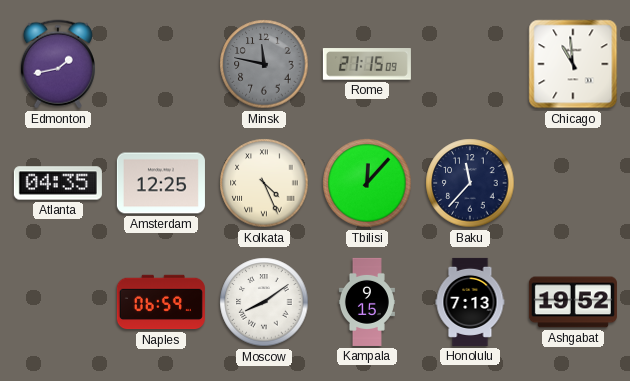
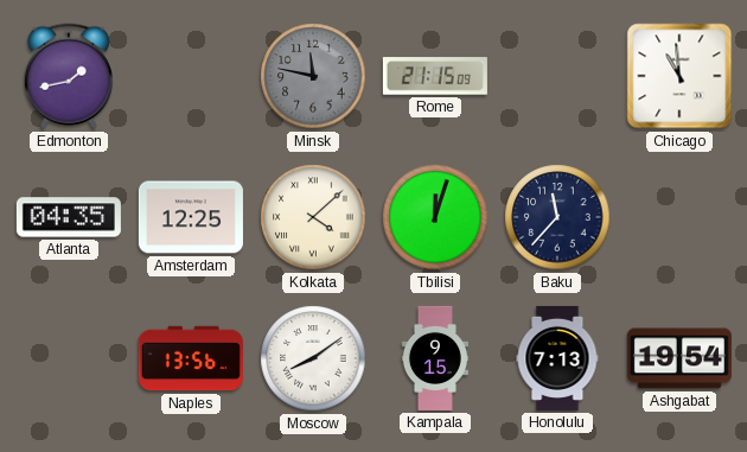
Kolkata: 4:26 -> 4:08
Tbilisi: 12:07 -> 12:03
Naples: 06:59 -> 13:56
Ashgabat: 19:52 -> 19:54
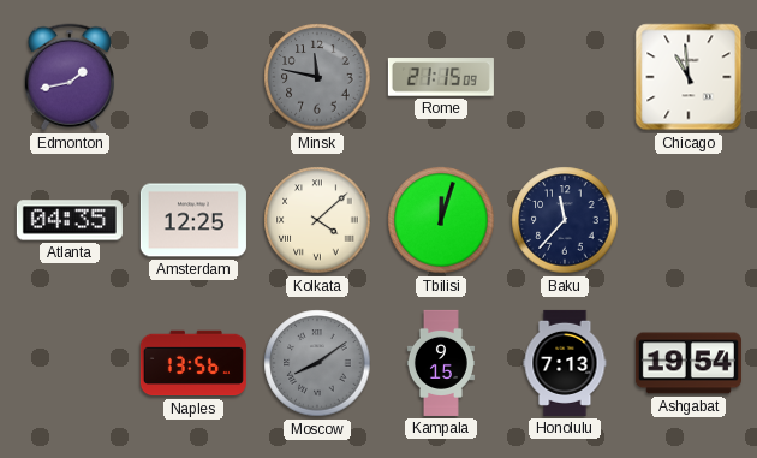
Moscow dial: white -> grey
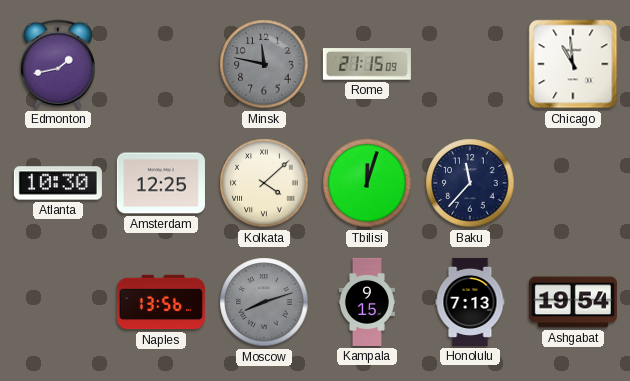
Atlanta: 04:35 -> 10:30
Moscow: 8:09 -> 8:12
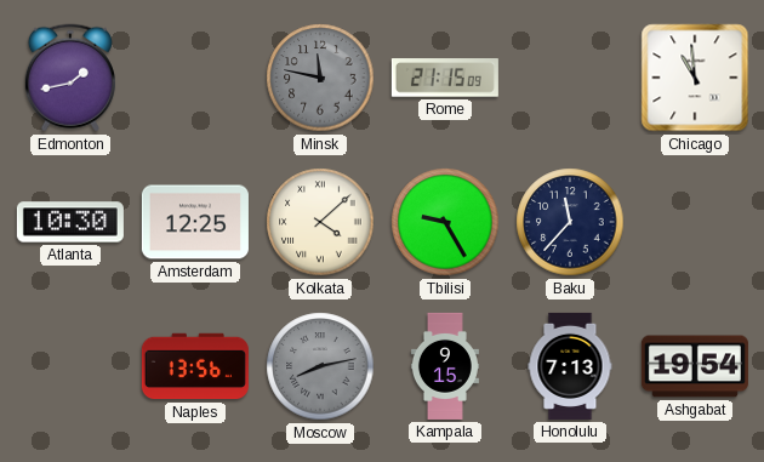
Tbilisi: 12:03 -> 9:25
Moscow: 8:12 -> 8:13
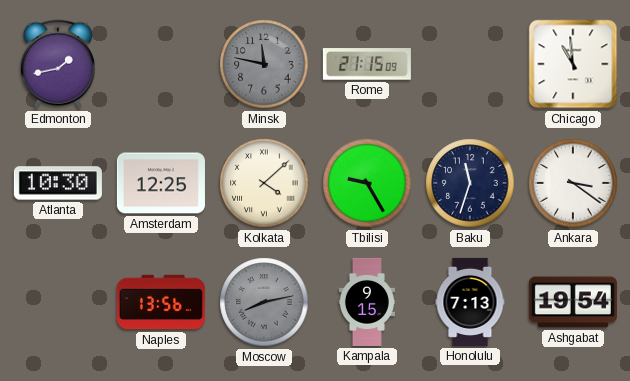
Baku: 11:37 -> 11:33
Ankara: none -> 3:21
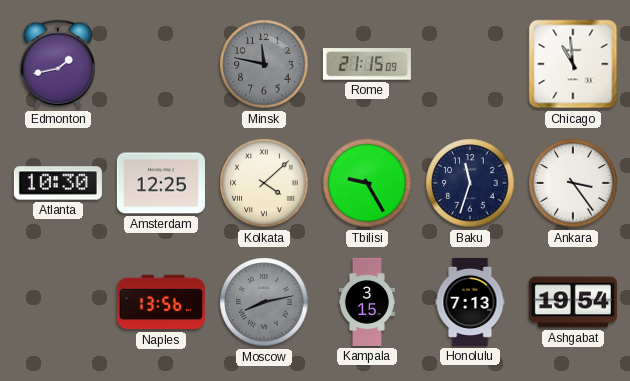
Ankara: 3:21 -> 3:24
Kampala: 9:15 -> 3:15
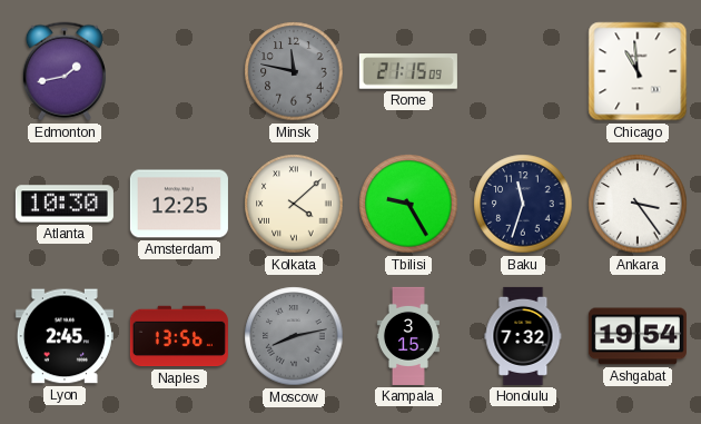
Lyon: none -> 2:45
Honolulu: 7:13 -> 7:32
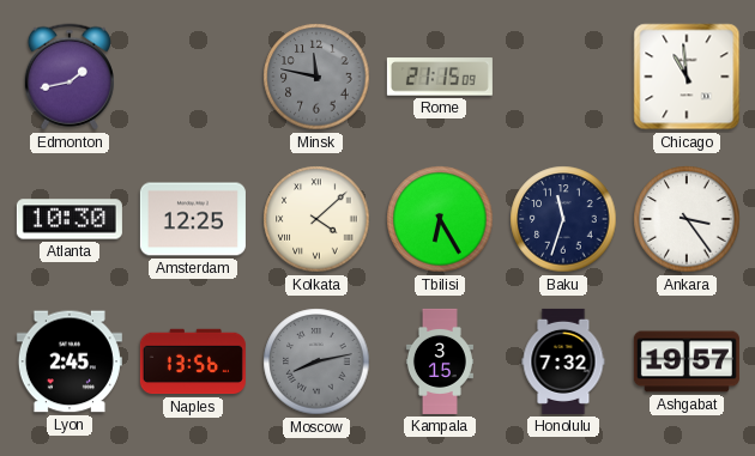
Tbilisi: 9:25 -> 6:25
Ashgabat: 19:54 -> 19:57
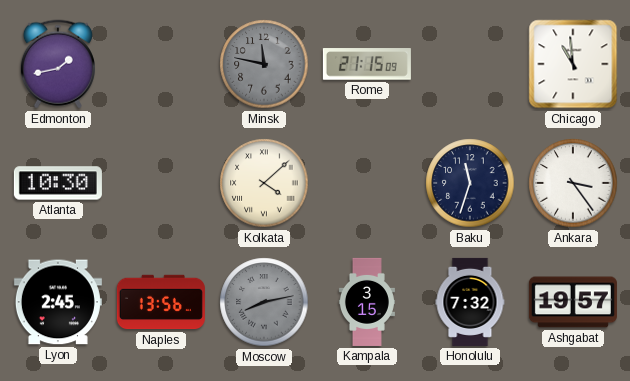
Amsterdam: 12:25 -> none
Tbilisi: 6:25 -> none
